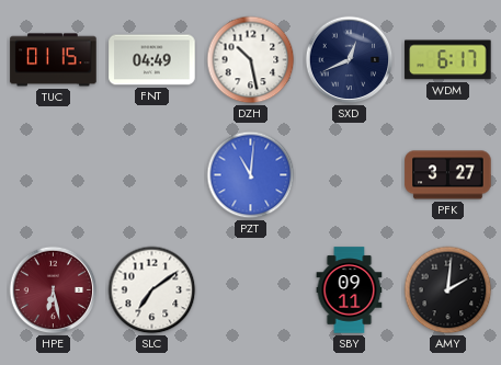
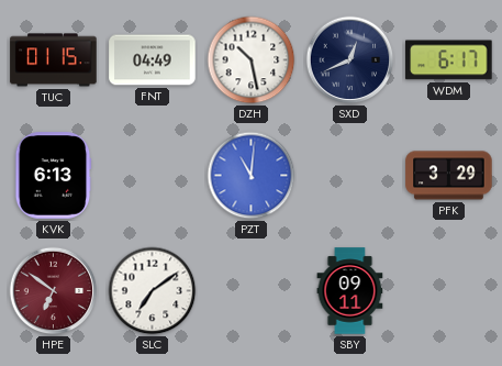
KVK: none -> 6:13
PFK: 3:27 -> 3:29
HPE: 6:28 -> 6:51
AMY: 2:01 -> none
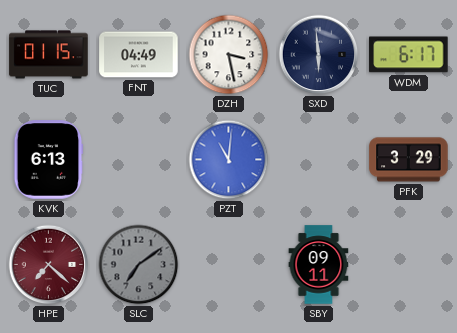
DZH: 10:28 -> 3:28
SXD: 12:41 -> 5:59
HPE: 6:51 -> 7:22
SLC dial: white -> grey
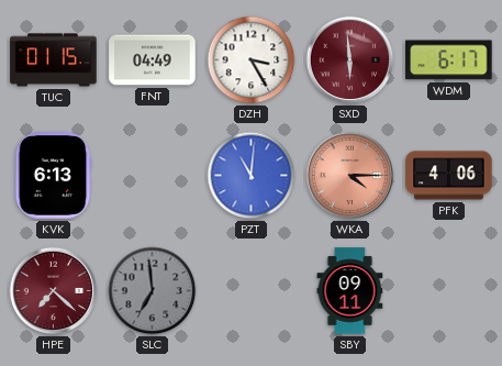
DZH: 3:28 -> 3:25
SXD dial: navy -> burgundy
WKA: none -> 4:15
PFK: 3:29 -> 4:06
SLC: 7:09 -> 6:59
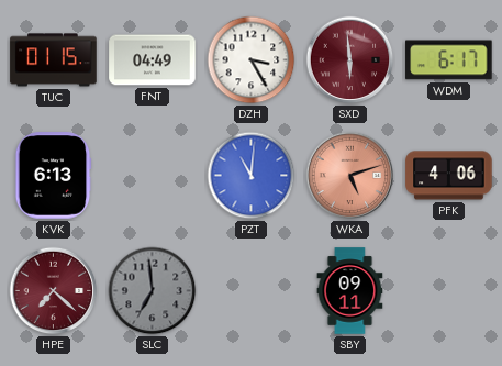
WKA: 4:15 -> 5:12
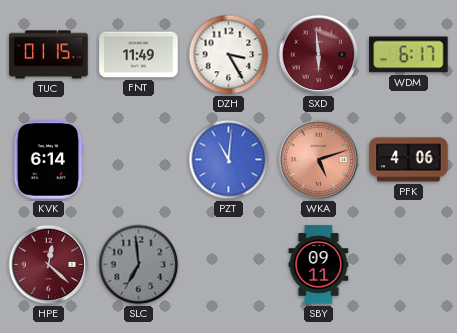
FNT: 04:49 -> 11:49
KVK: 6:13 -> 6:14
HPE: 7:22 -> 12:22
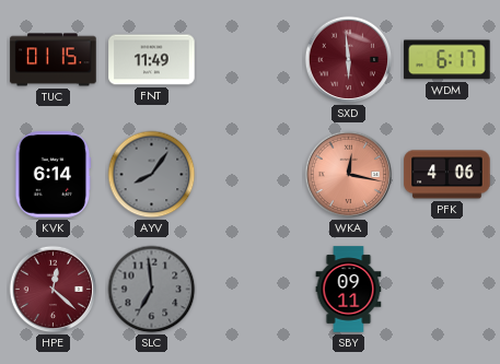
DZH: 3:25 -> none
AYV: none -> 8:06
PZT: 11:01 -> none
WKA: 5:12 -> 12:17
